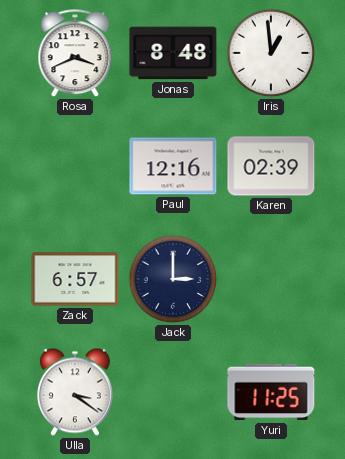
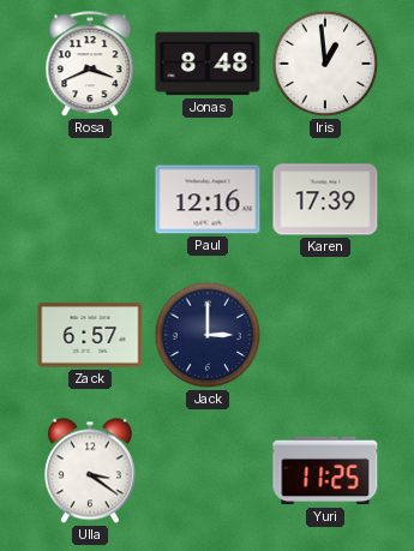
Karen: 02:39 -> 17:39
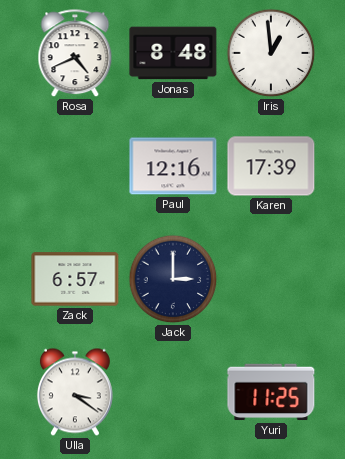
Rosa: 3:41 -> 4:41
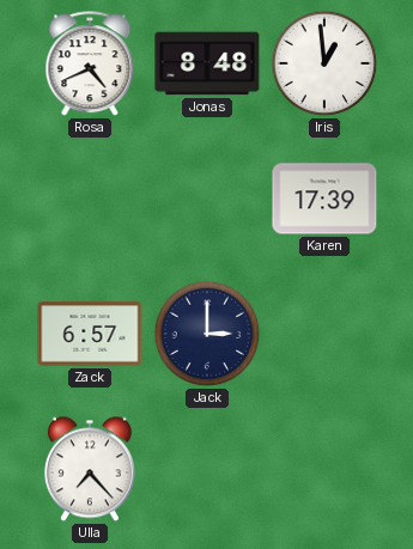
Paul: 12:16 -> none
Ulla: 3:21 -> 7:23
Yuri: 11:25 -> none
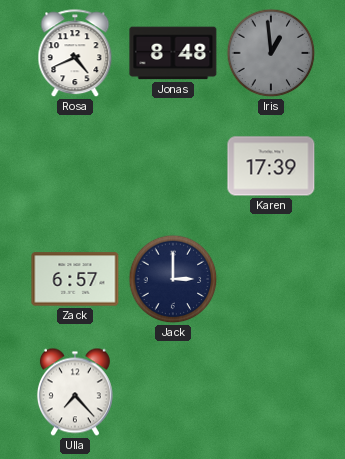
Iris dial: white -> grey
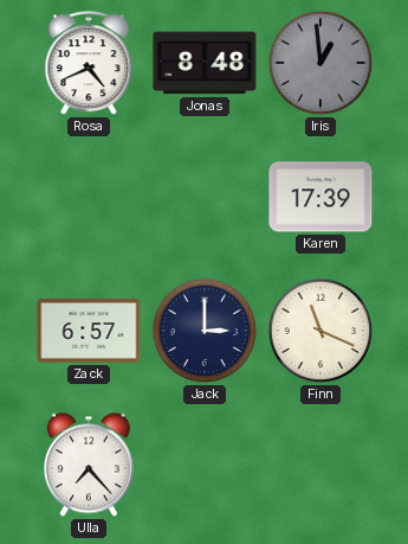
Finn: none -> 11:19
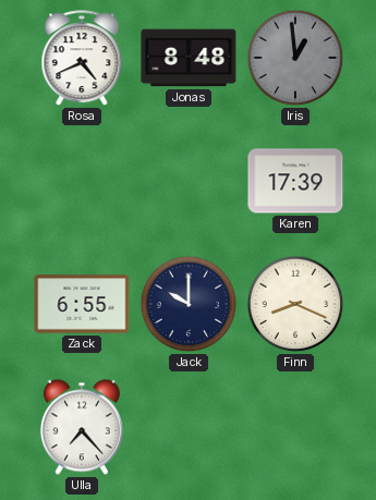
Zack: 6:57 -> 6:55
Jack: 3:00 -> 10:00
Finn: 11:19 -> 8:19
